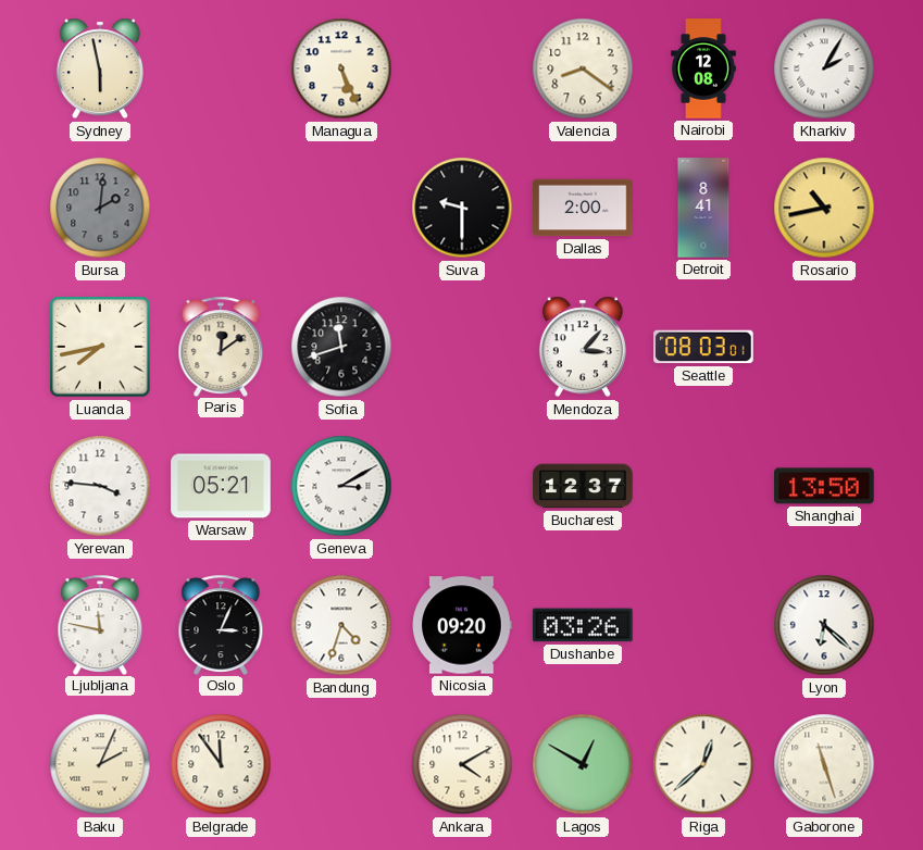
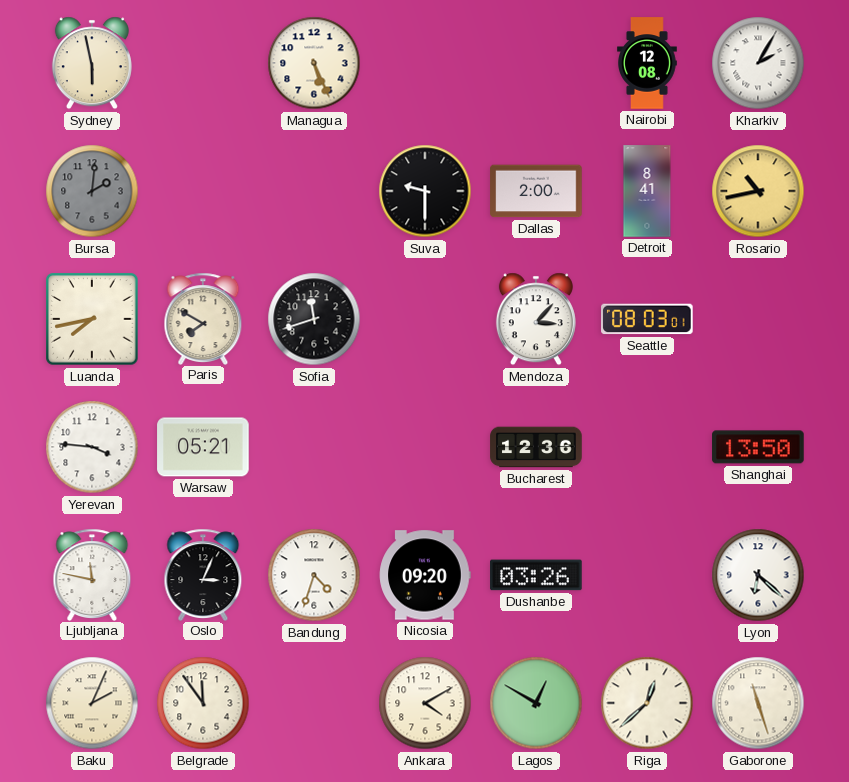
Valencia: 8:21 -> none
Paris: 12:09 -> 7:50
Geneva: 3:10 -> none
Bucharest: 12:37 -> 12:36
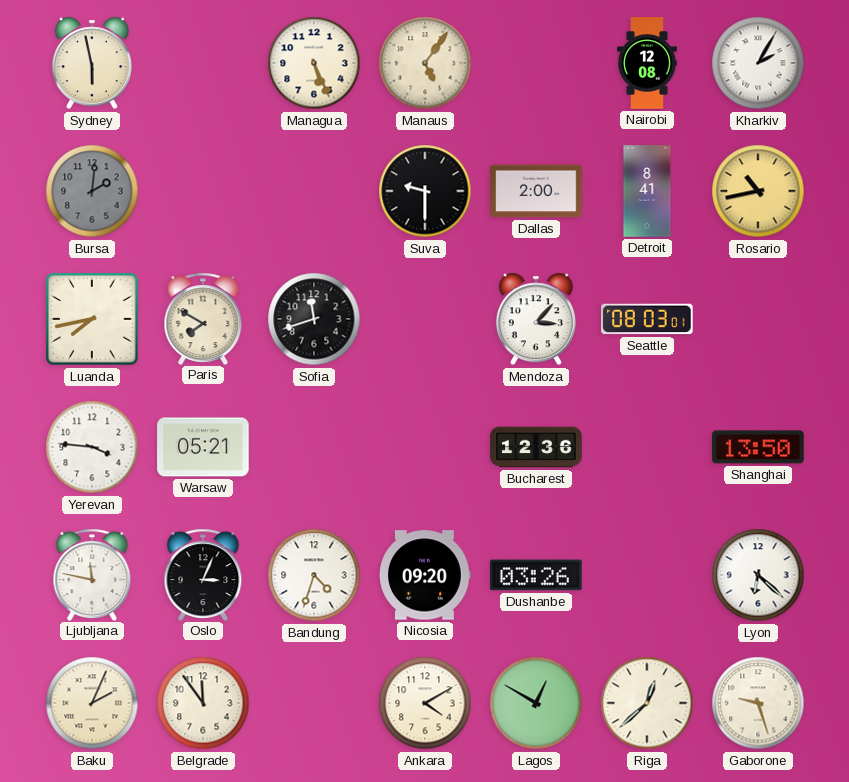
Manaus: none -> 5:06
Gaborone: 11:27 -> 9:27
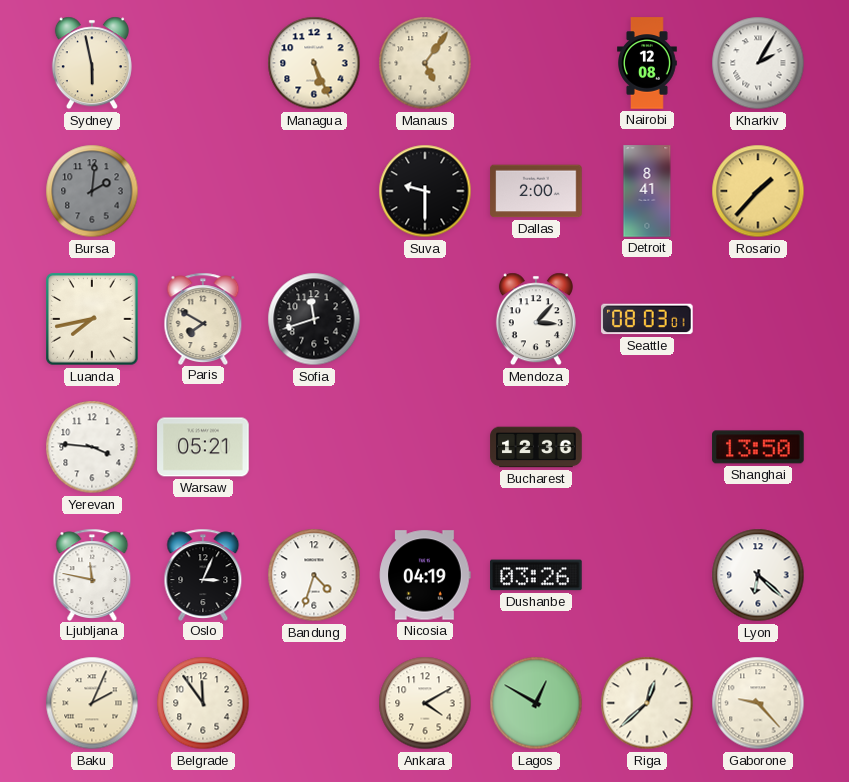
Rosario: 10:43 -> 1:37
Nicosia: 09:20 -> 04:19
Gaborone: 9:27 -> 9:23
